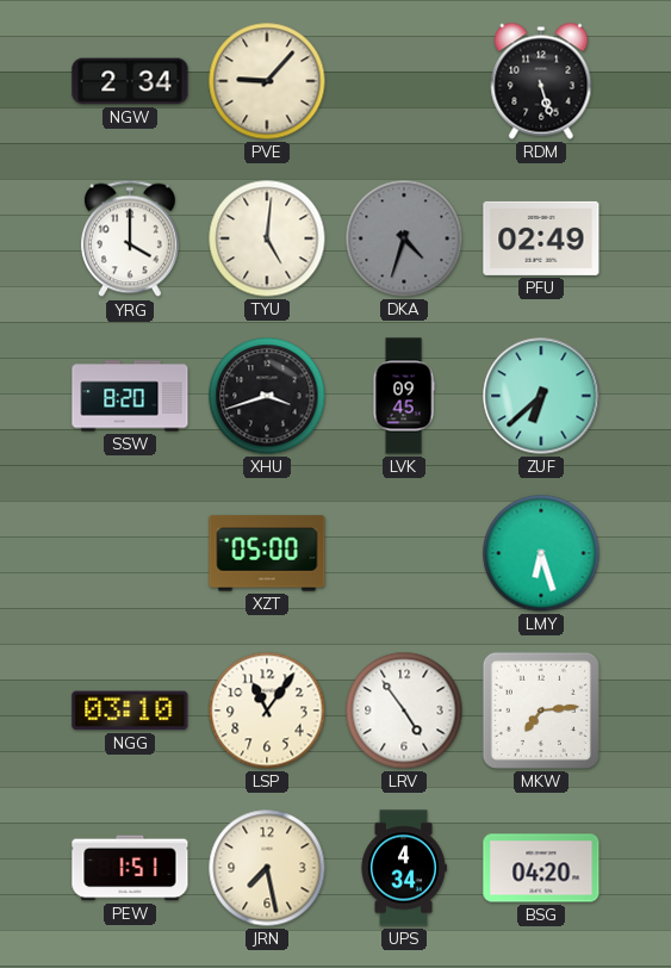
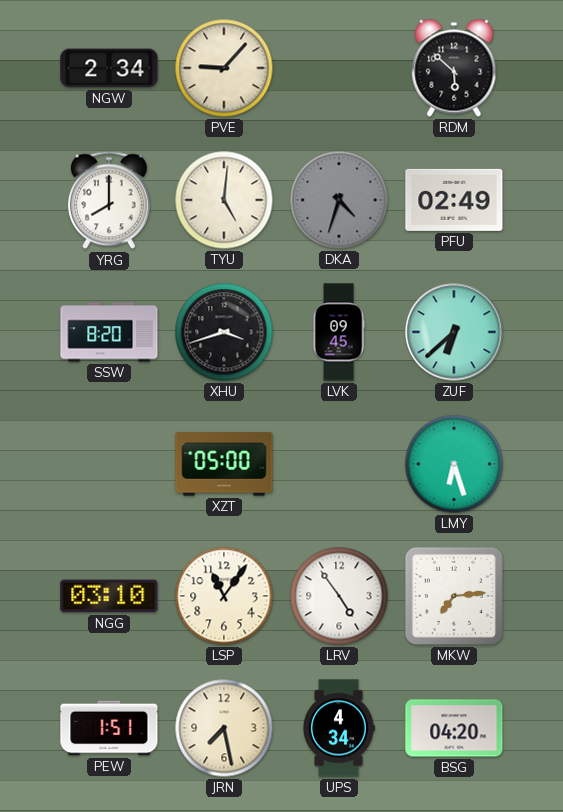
RDM: 5:27 -> 5:52
YRG: 4:00 -> 8:00
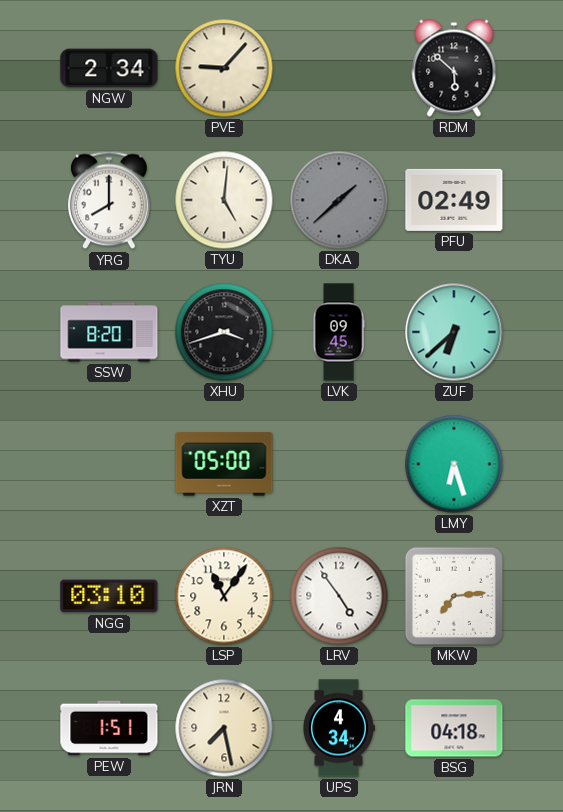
DKA: 4:33 -> 1:38
BSG: 04:20 -> 04:18
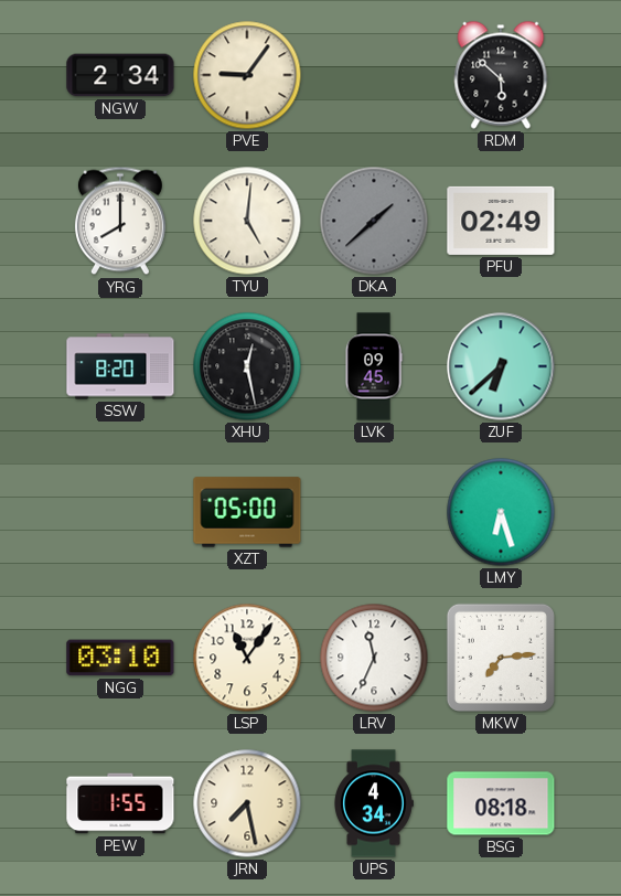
PVE: 9:07 -> 9:06
XHU: 3:42 -> 12:28
LRV: 4:54 -> 11:34
PEW: 1:51 -> 1:55
BSG: 04:18 -> 08:18
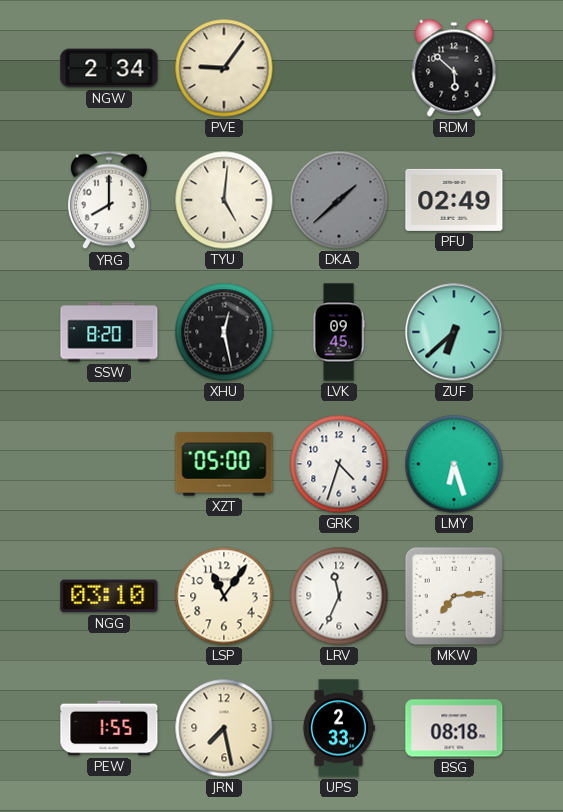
GRK: none -> 4:33
UPS: 4:34 -> 2:33
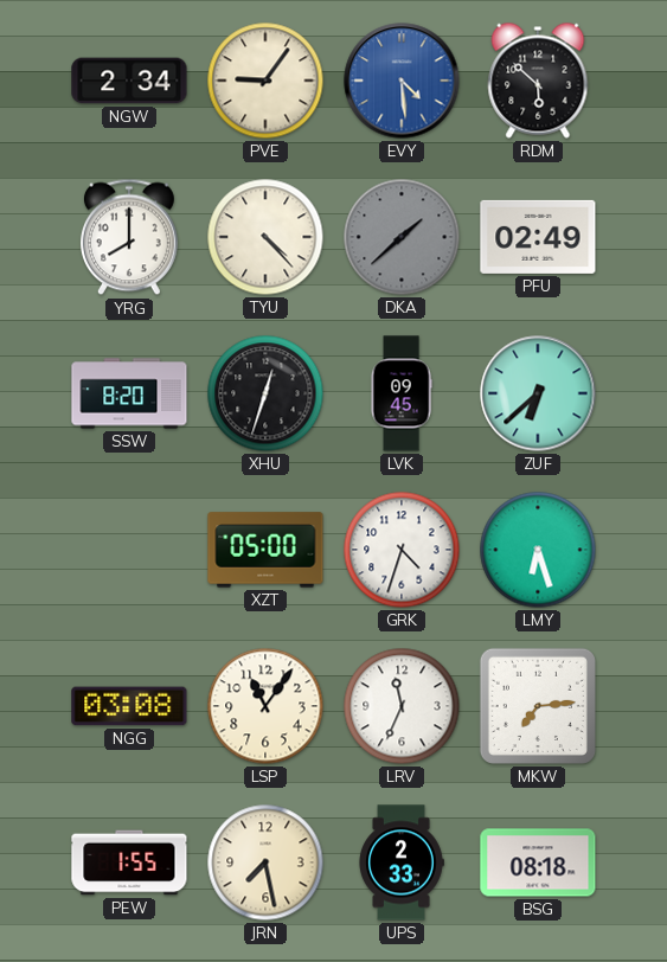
EVY: none -> 4:29
TYU: 5:01 -> 4:23
XHU: 12:28 -> 12:33
NGG: 03:10 -> 03:08
